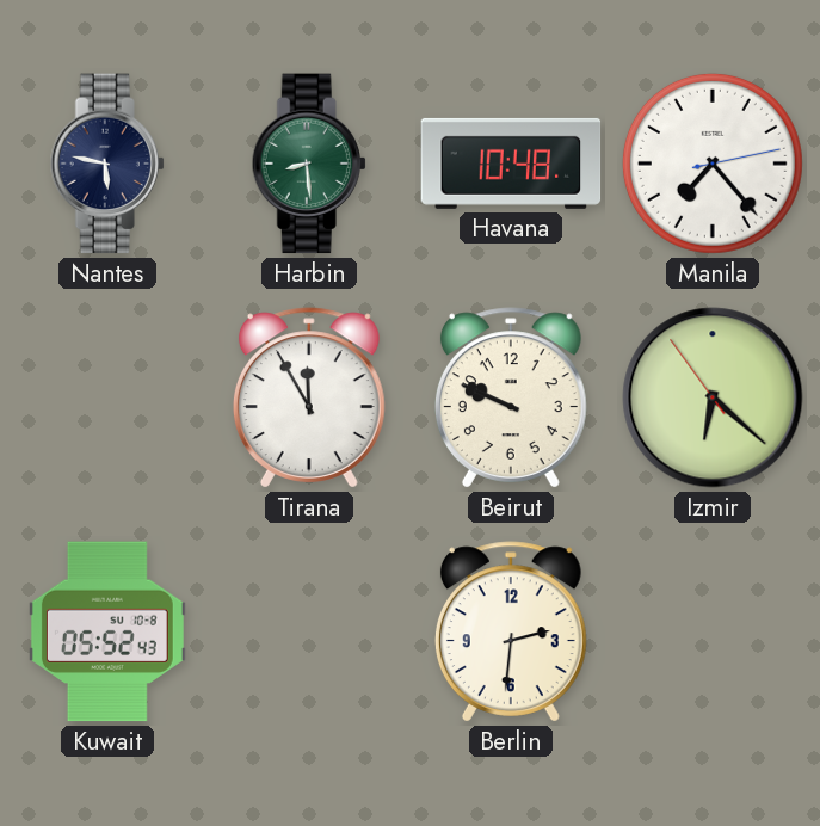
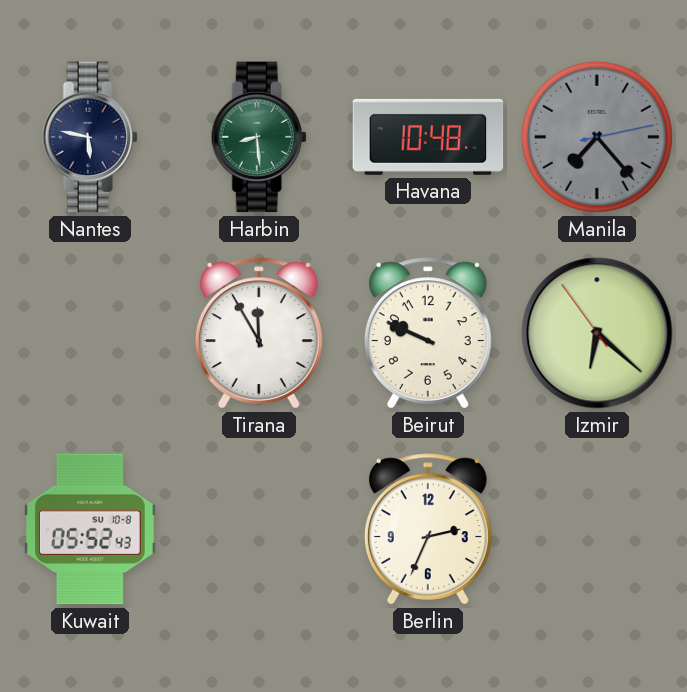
Manila dial: white -> grey
Berlin: 2:31 -> 2:34
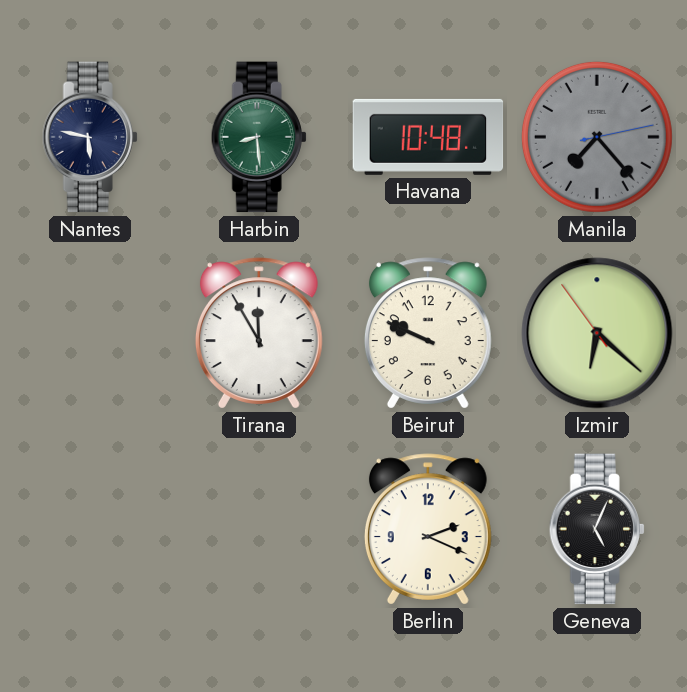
Kuwait: 05:52 -> none
Berlin: 2:34 -> 2:19
Geneva: none -> 5:04
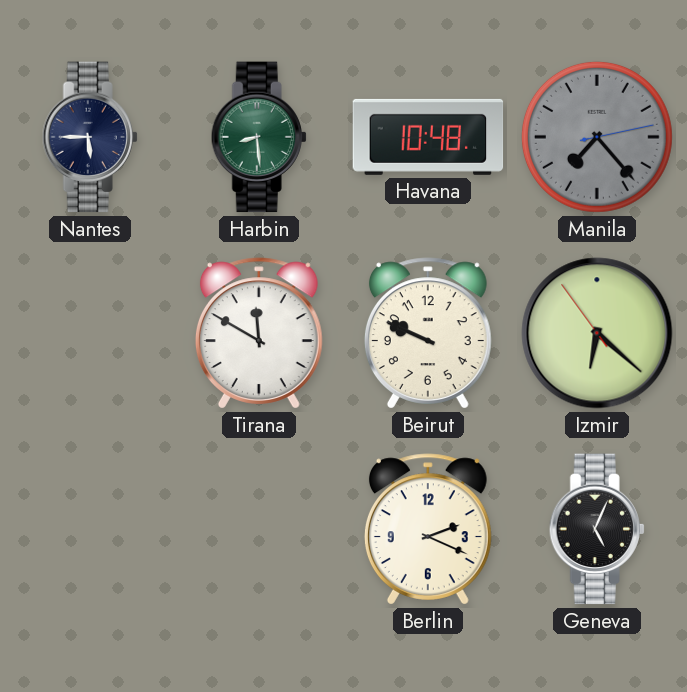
Nantes: 5:47 -> 5:45
Tirana: 11:55 -> 11:50
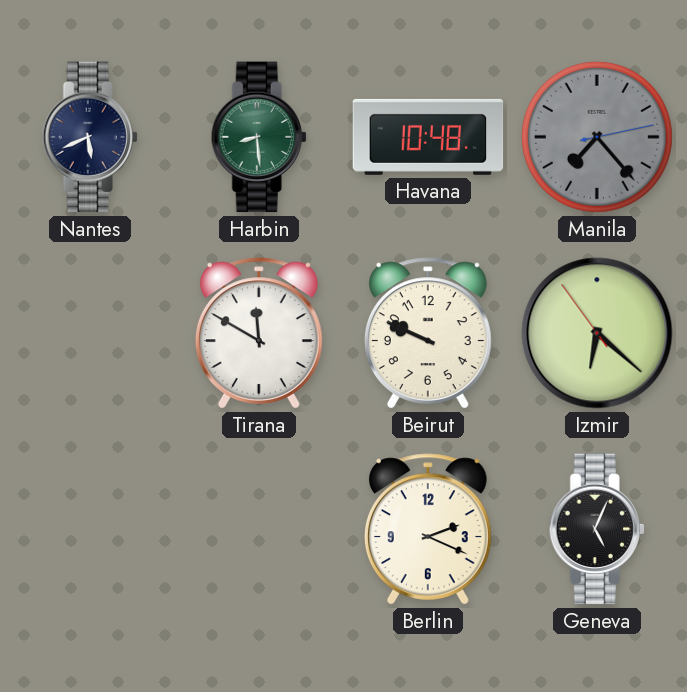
Nantes: 5:45 -> 5:41
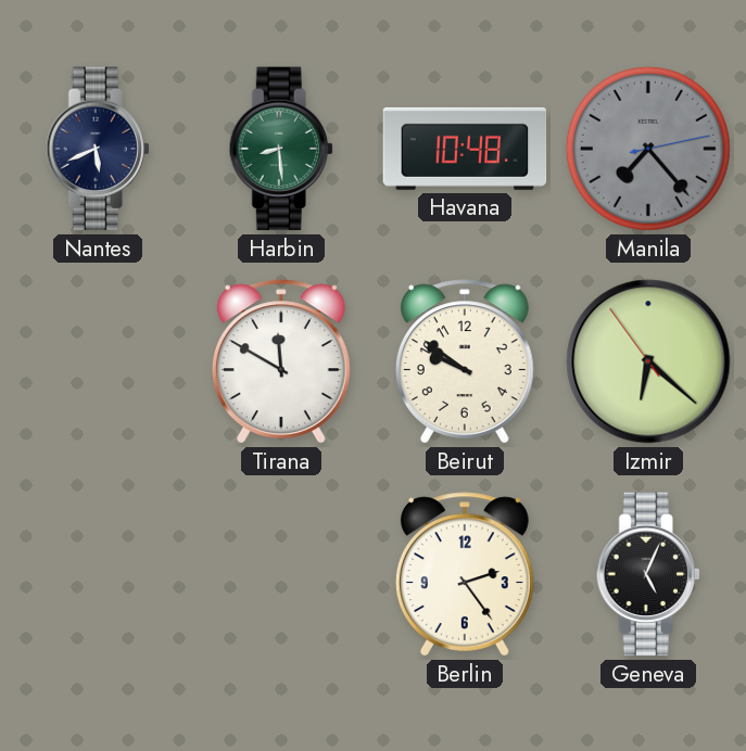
Beirut: 9:49 -> 9:51
Berlin: 2:19 -> 2:24
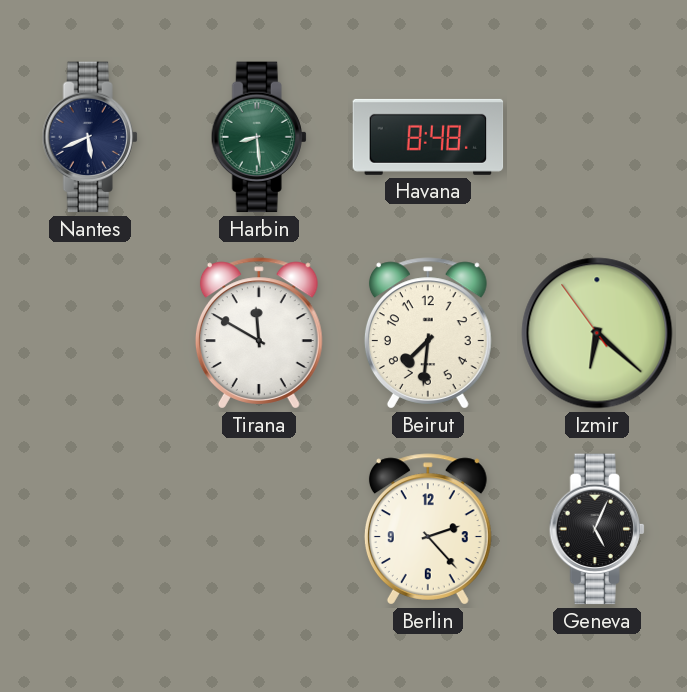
Havana: 10:48 -> 8:48
Manila: 7:23 -> none
Beirut: 9:51 -> 7:31
Berlin: 2:24 -> 2:23
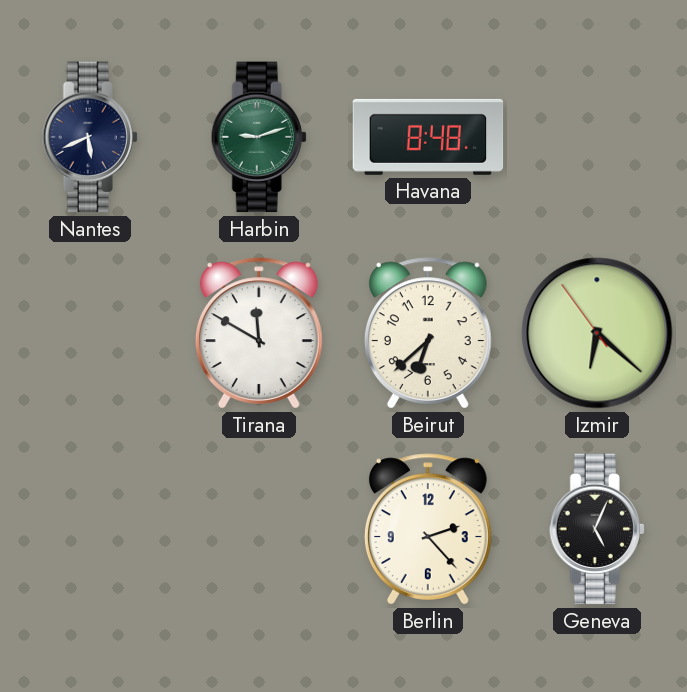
Harbin: 8:29 -> 9:12
Beirut: 7:31 -> 6:38
